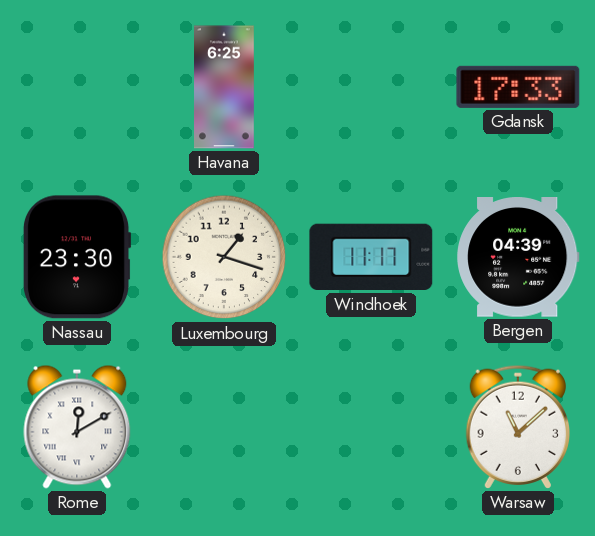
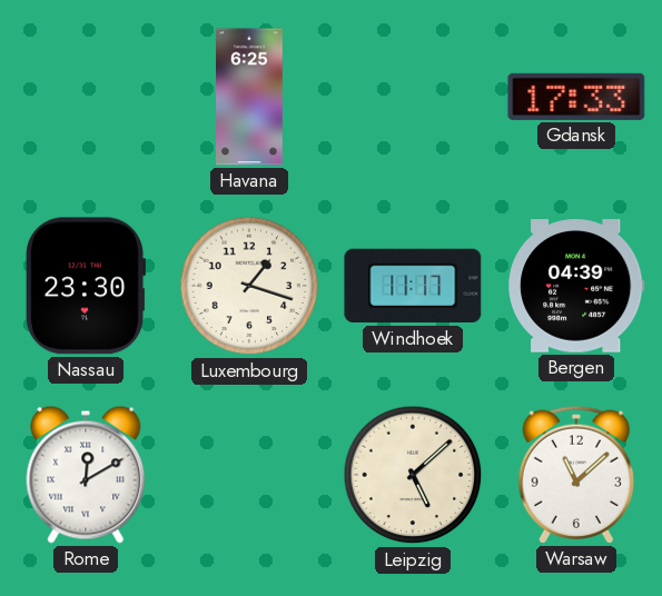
Leipzig: none -> 5:08
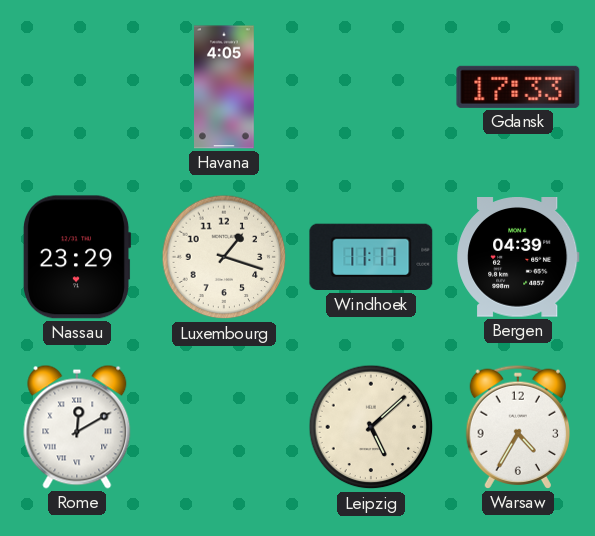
Havana: 6:25 -> 4:05
Nassau: 23:30 -> 23:29
Warsaw: 11:08 -> 4:35
